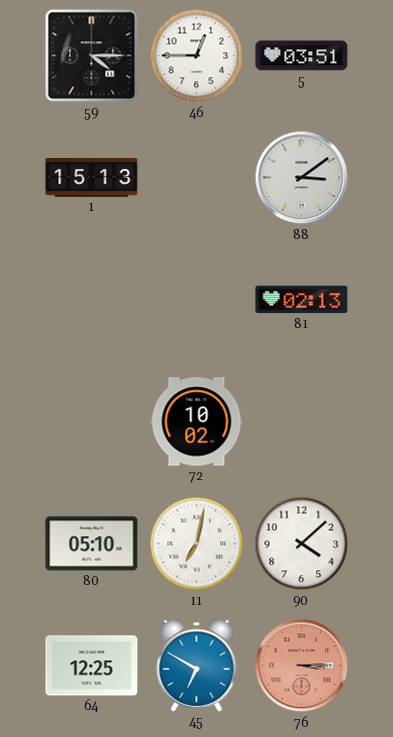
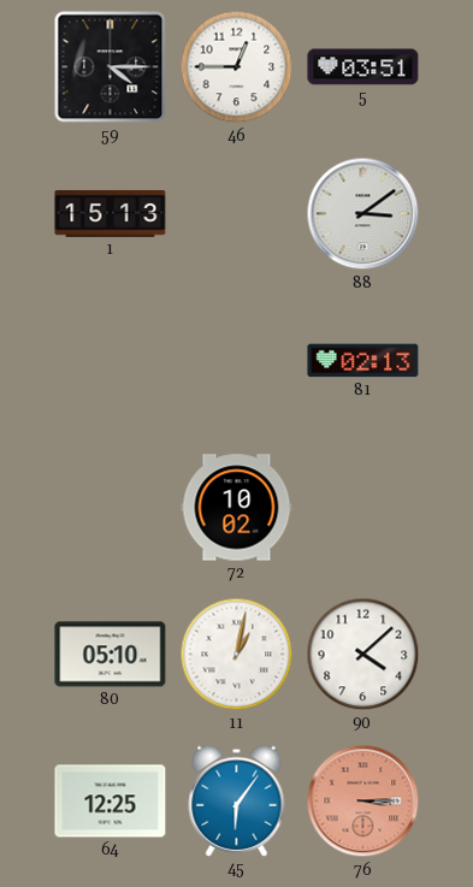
11: 7:02 -> 1:02
45: 6:50 -> 6:06
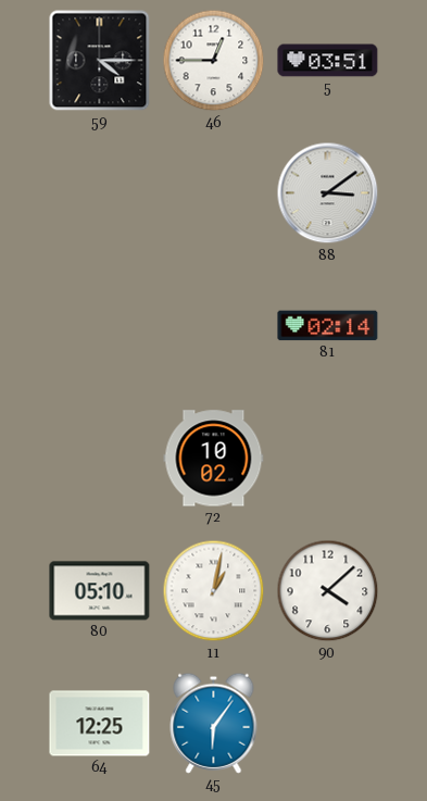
1: 15:13 -> none
81: 02:13 -> 02:14
76: 3:15 -> none
